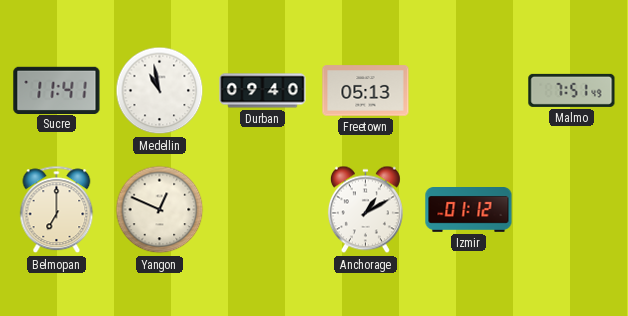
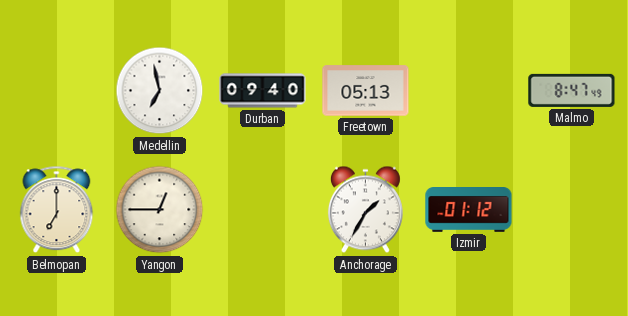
Sucre: 11:41 -> none
Medellin: 10:58 -> 6:58
Malmo: 7:51 -> 8:47
Yangon: 12:49 -> 12:45
Anchorage: 1:10 -> 1:35
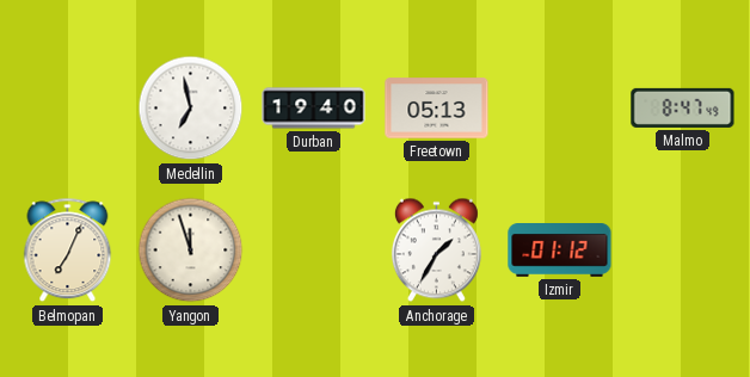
Durban: 09:40 -> 19:40
Belmopan: 7:00 -> 7:04
Yangon: 12:45 -> 11:57
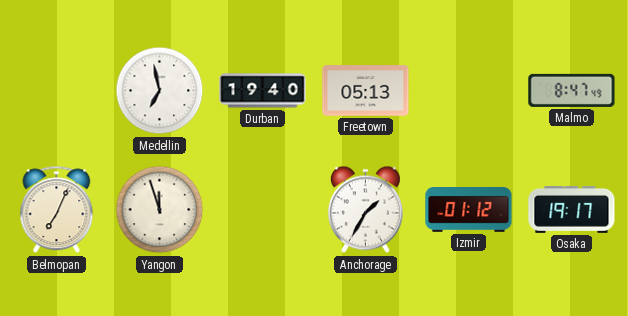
Osaka: none -> 19:17
